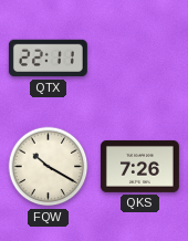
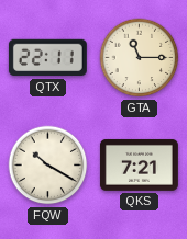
GTA: none -> 11:15
QKS: 7:26 -> 7:21
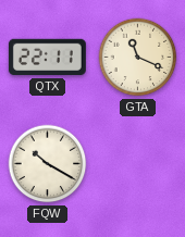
GTA: 11:15 -> 11:19
QKS: 7:21 -> none
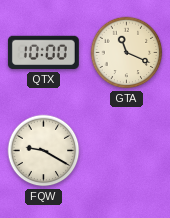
QTX: 22:11 -> 10:00
FQW: 10:20 -> 9:20
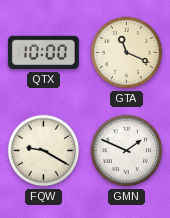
GMN: none -> 1:49
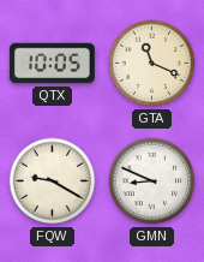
QTX: 10:00 -> 10:05
GMN: 1:49 -> 8:49
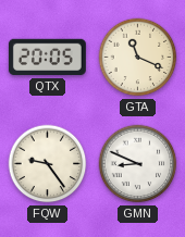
QTX: 10:05 -> 20:05
FQW: 9:20 -> 9:24
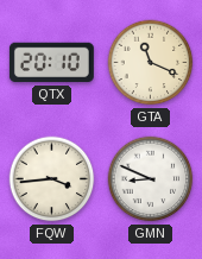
QTX: 20:05 -> 20:10
FQW: 9:24 -> 3:44
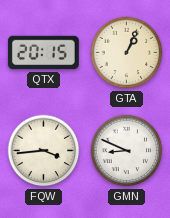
QTX: 20:10 -> 20:15
GTA: 11:19 -> 1:04
